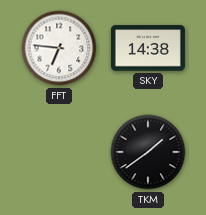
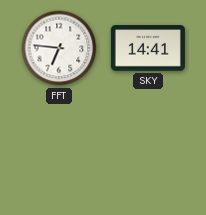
SKY: 14:38 -> 14:41
TKM: 1:39 -> none
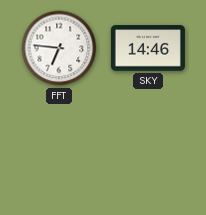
SKY: 14:41 -> 14:46
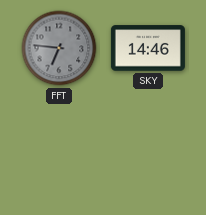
FFT dial: white -> grey
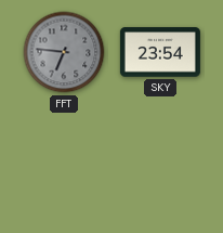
SKY: 14:46 -> 23:54
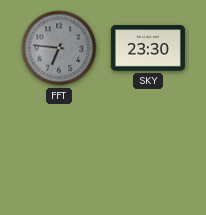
SKY: 23:54 -> 23:30
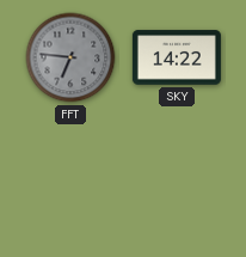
SKY: 23:30 -> 14:22
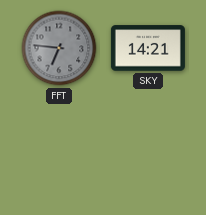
SKY: 14:22 -> 14:21
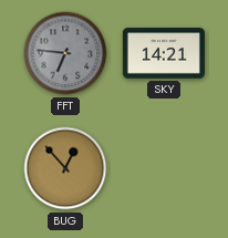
BUG: none -> 12:53
